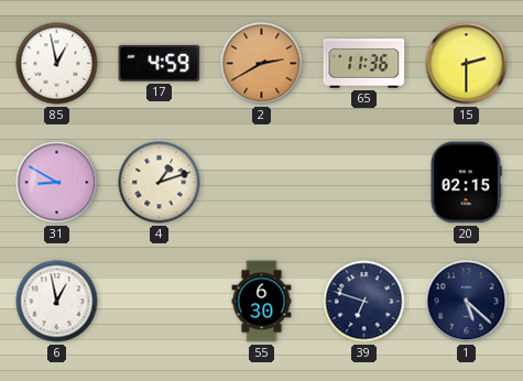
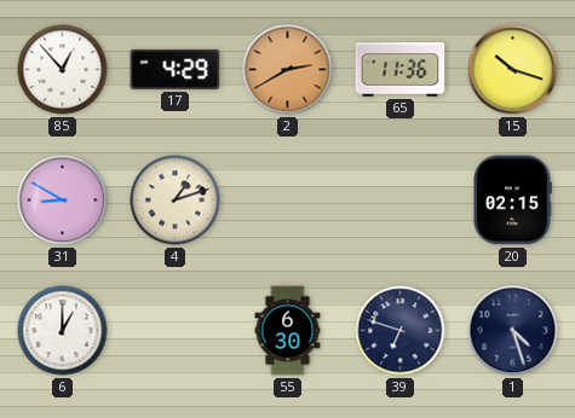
85: 12:58 -> 12:53
17: 4:59 -> 4:29
15: 2:30 -> 10:18
6: 12:58 -> 1:00
1: 5:22 -> 4:27
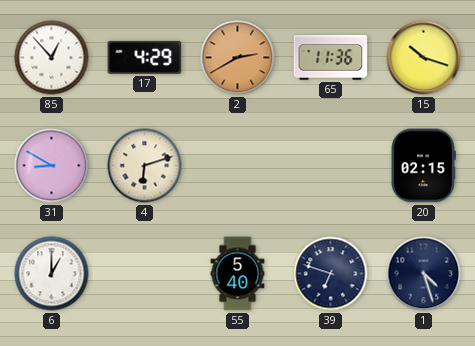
4: 1:12 -> 6:12
55: 6:30 -> 5:40
